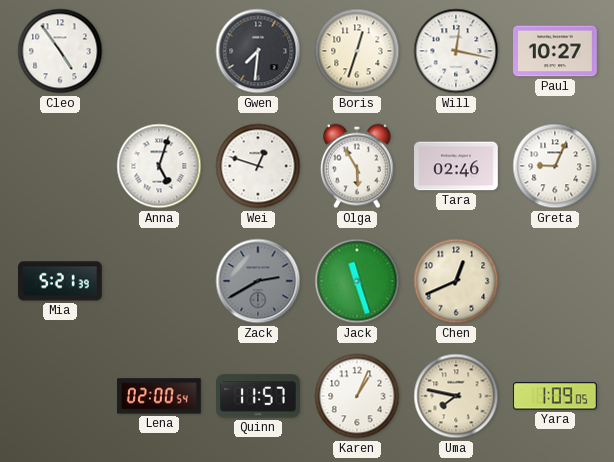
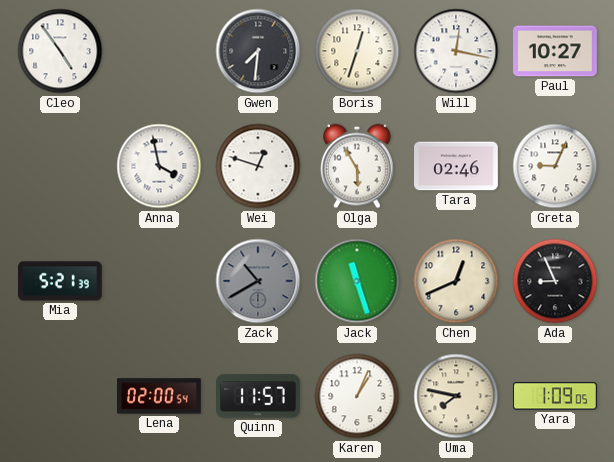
Anna: 5:03 -> 3:58
Zack: 2:40 -> 10:40
Ada: none -> 8:56
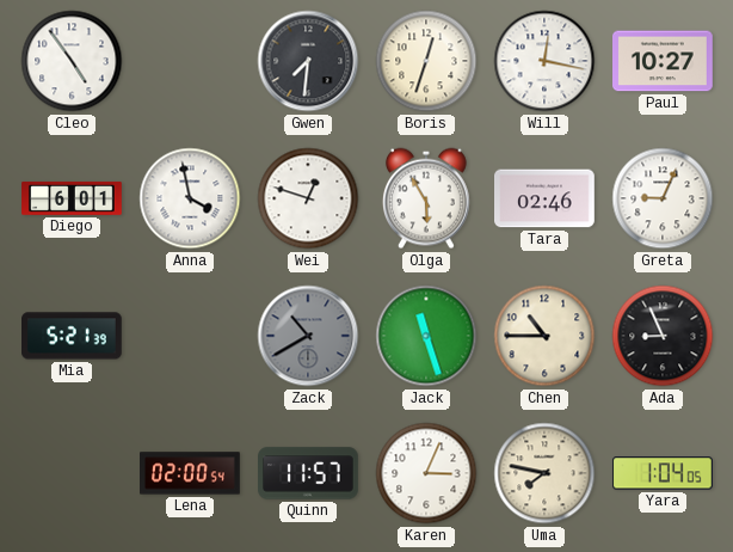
Diego: none -> 6:01
Chen: 12:41 -> 10:45
Karen: 1:04 -> 3:04
Yara: 1:09 -> 1:04
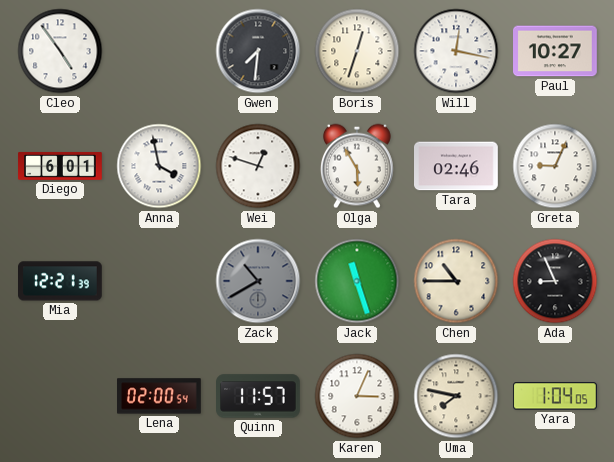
Mia: 5:21 -> 12:21
